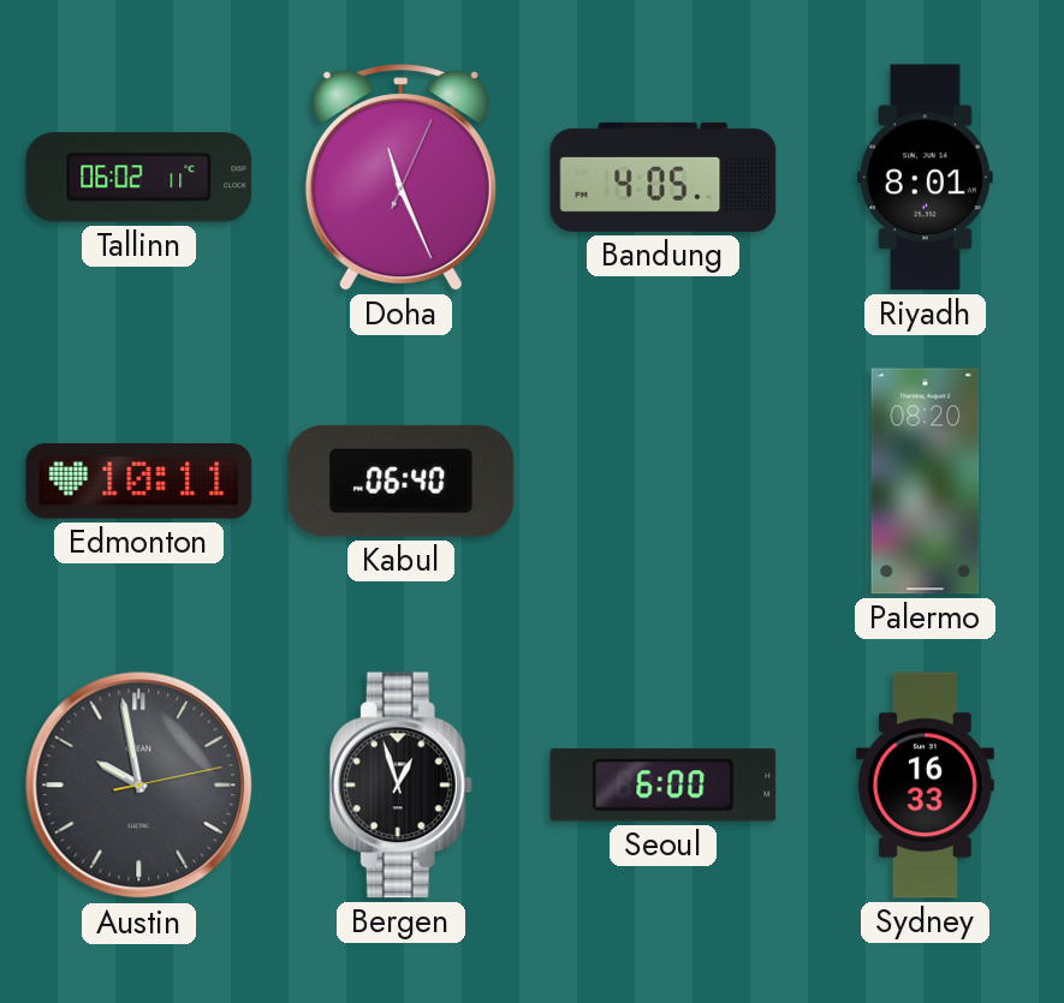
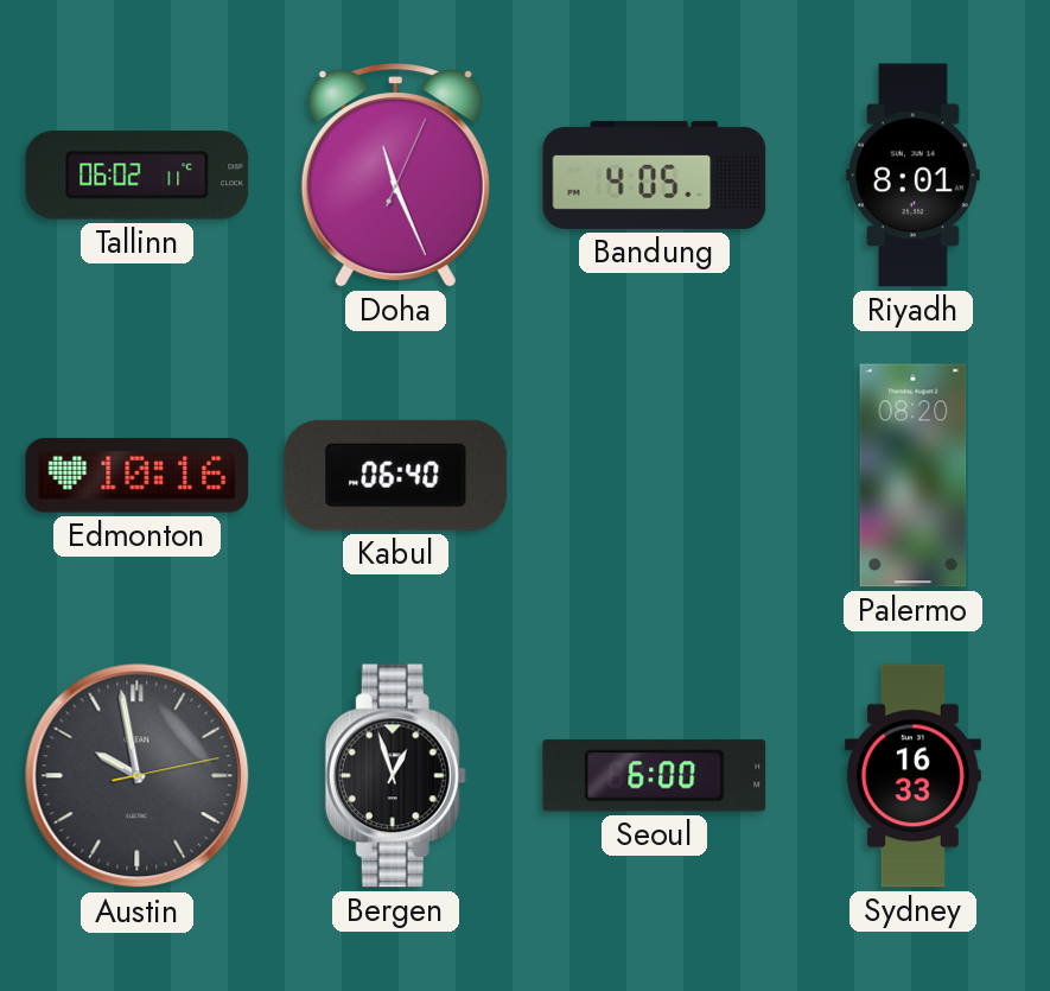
Edmonton: 10:11 -> 10:16
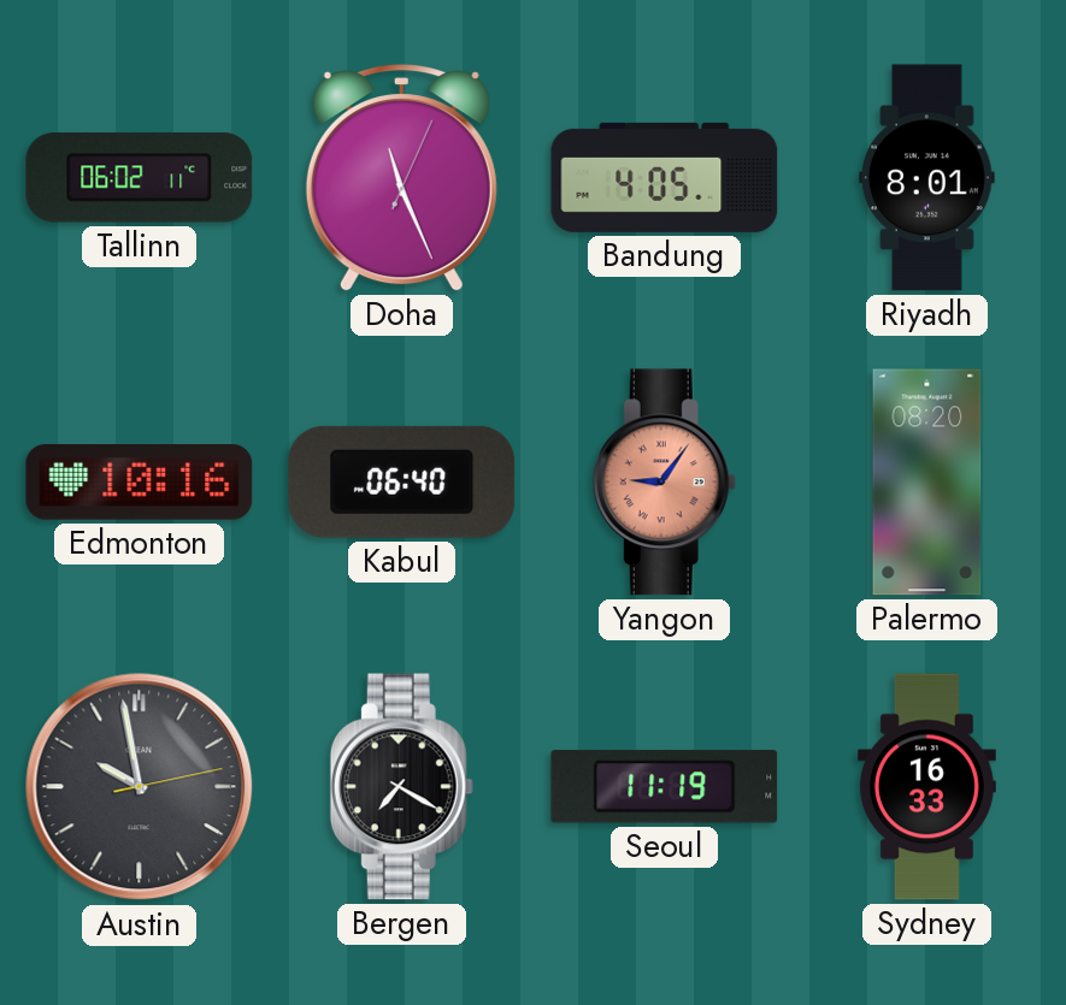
Yangon: none -> 9:06
Bergen: 12:57 -> 7:20
Seoul: 6:00 -> 11:19
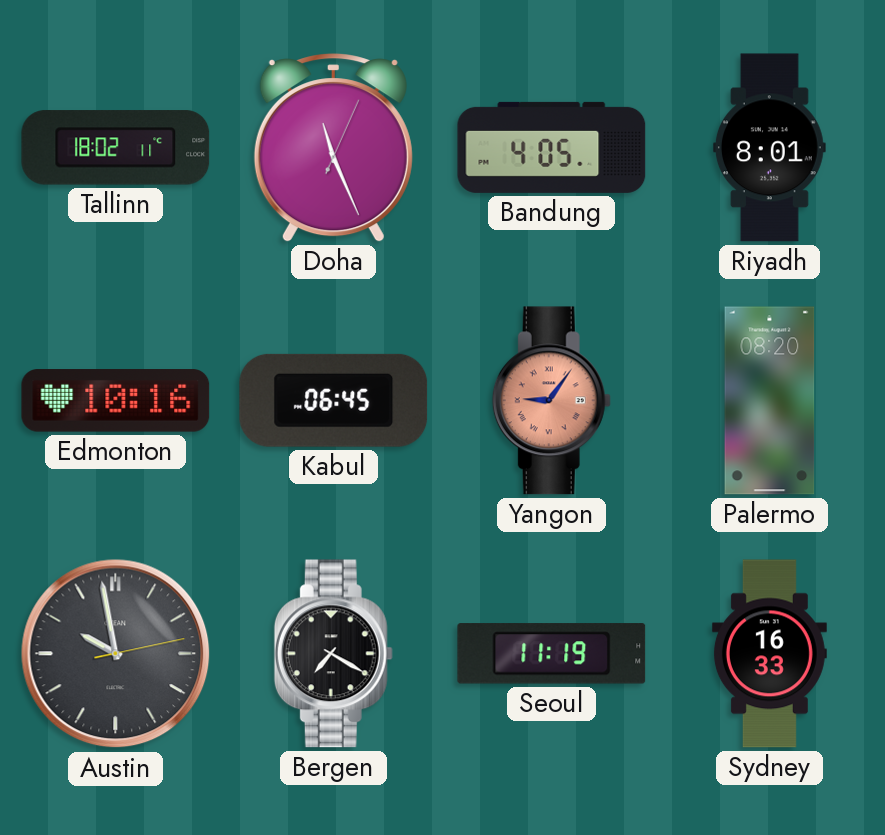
Tallinn: 06:02 -> 18:02
Kabul: 06:40 -> 06:45
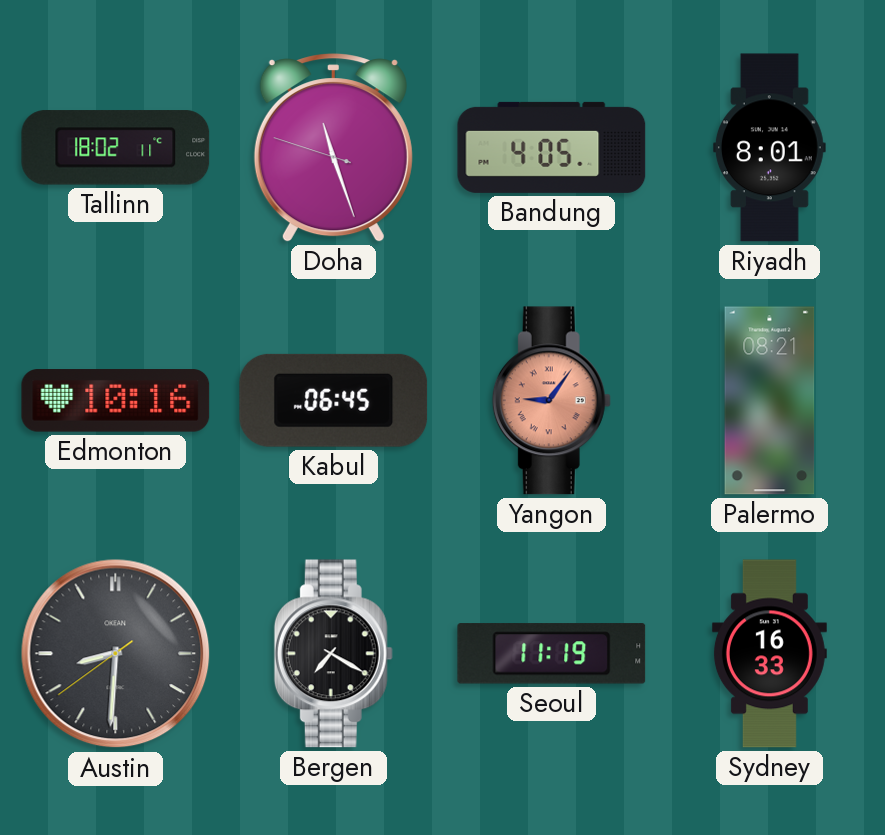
Doha: 11:26:04 -> 11:26:48
Palermo: 08:20 -> 08:21
Austin: 9:58 -> 8:30
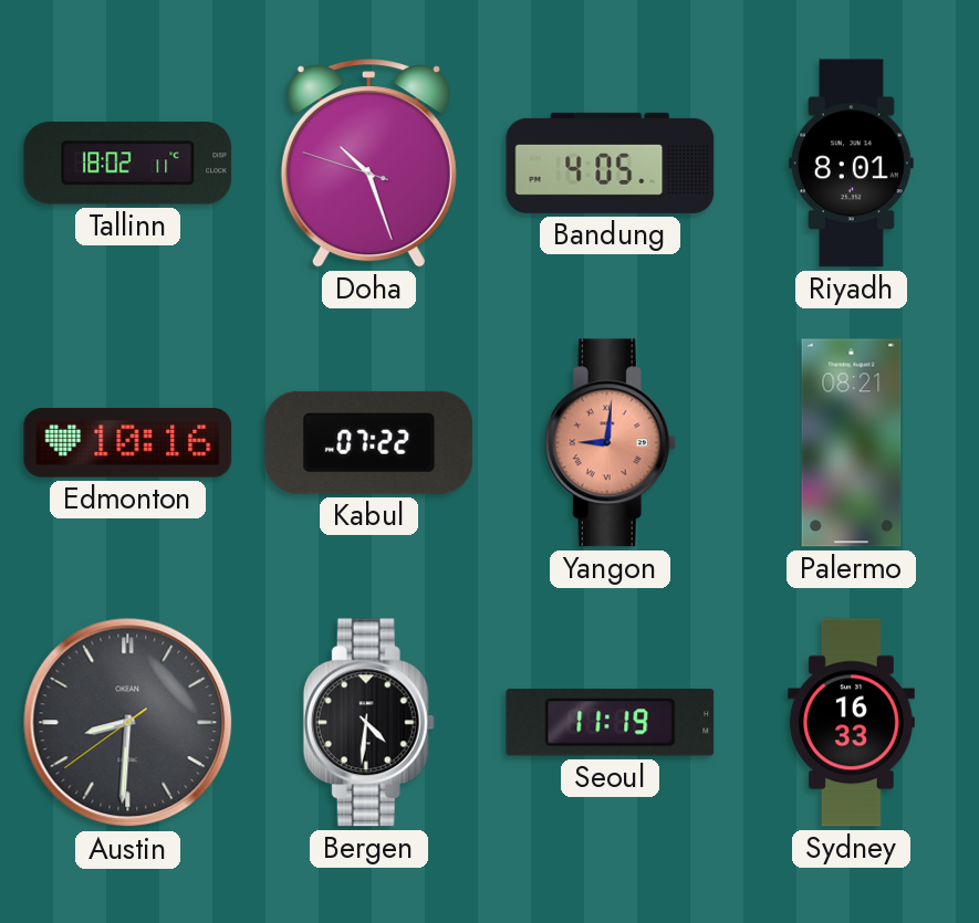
Doha: 11:26 -> 10:26
Kabul: 06:45 -> 07:22
Yangon: 9:06 -> 9:01
Bergen: 7:20 -> 4:31
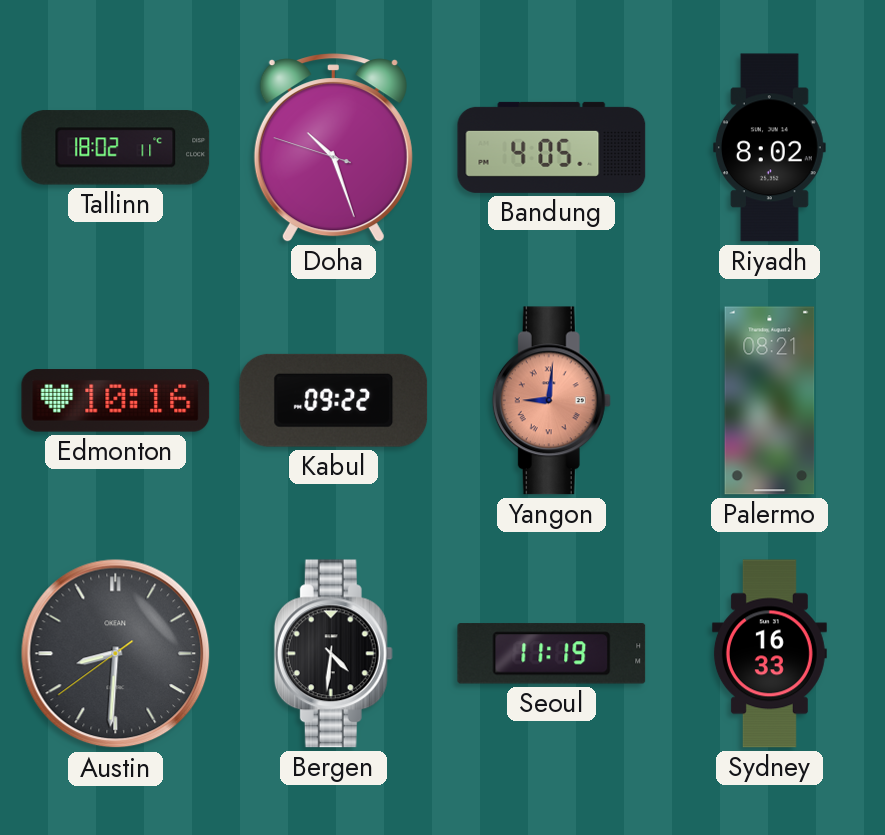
Riyadh: 8:01 -> 8:02
Kabul: 07:22 -> 09:22
